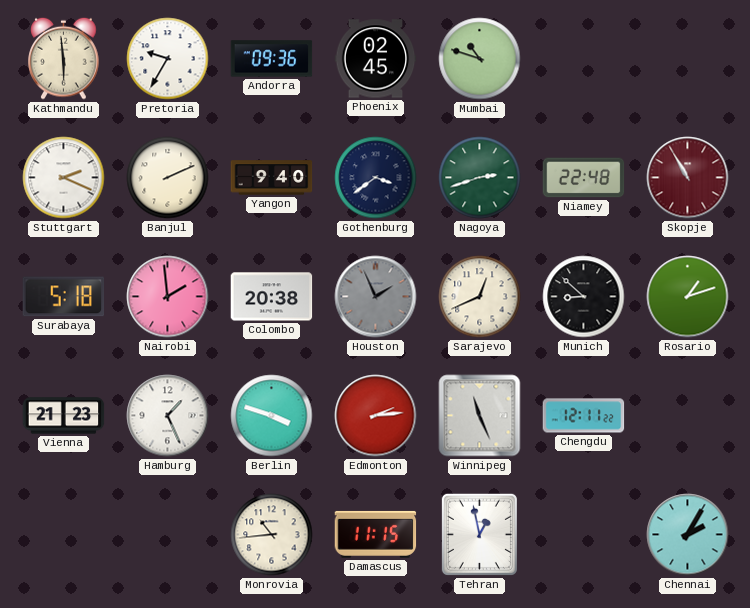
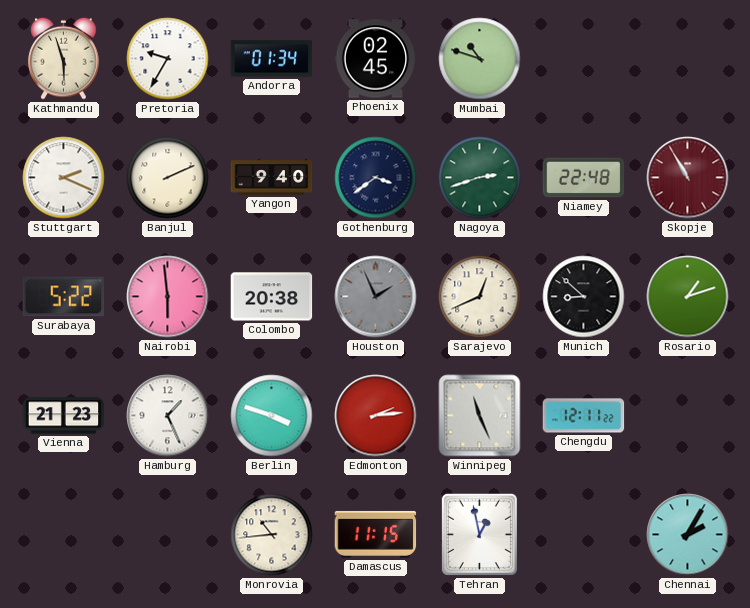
Kathmandu: 5:59 -> 5:57
Andorra: 09:36 -> 01:34
Surabaya: 5:18 -> 5:22
Nairobi: 1:59 -> 5:59
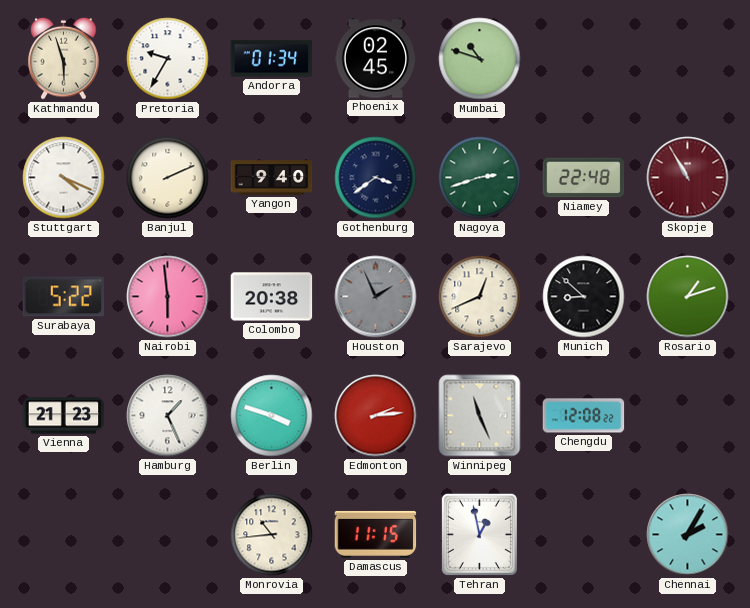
Stuttgart: 2:19 -> 4:19
Chengdu: 12:11 -> 12:08
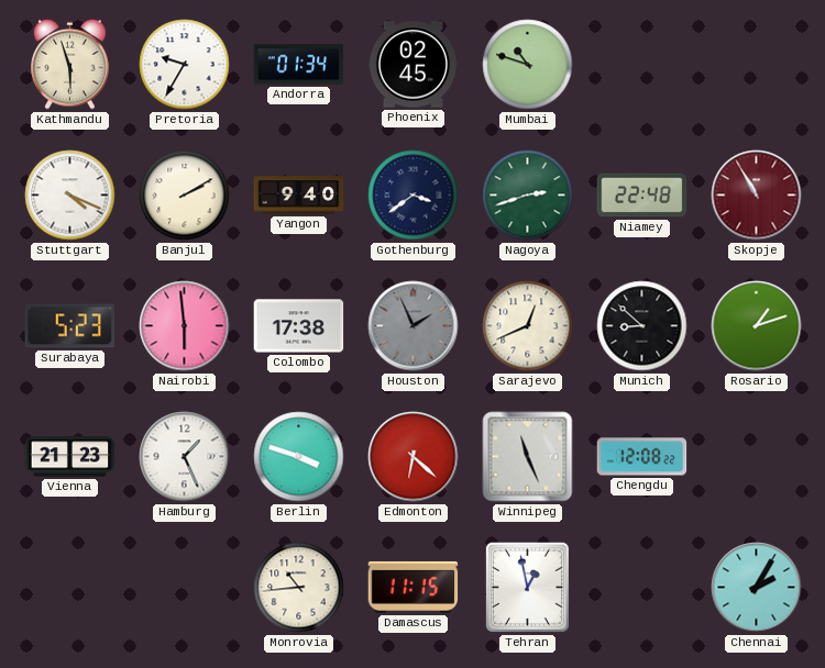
Banjul: 2:11 -> 2:10
Surabaya: 5:22 -> 5:23
Colombo: 20:38 -> 17:38
Edmonton: 2:14 -> 6:22
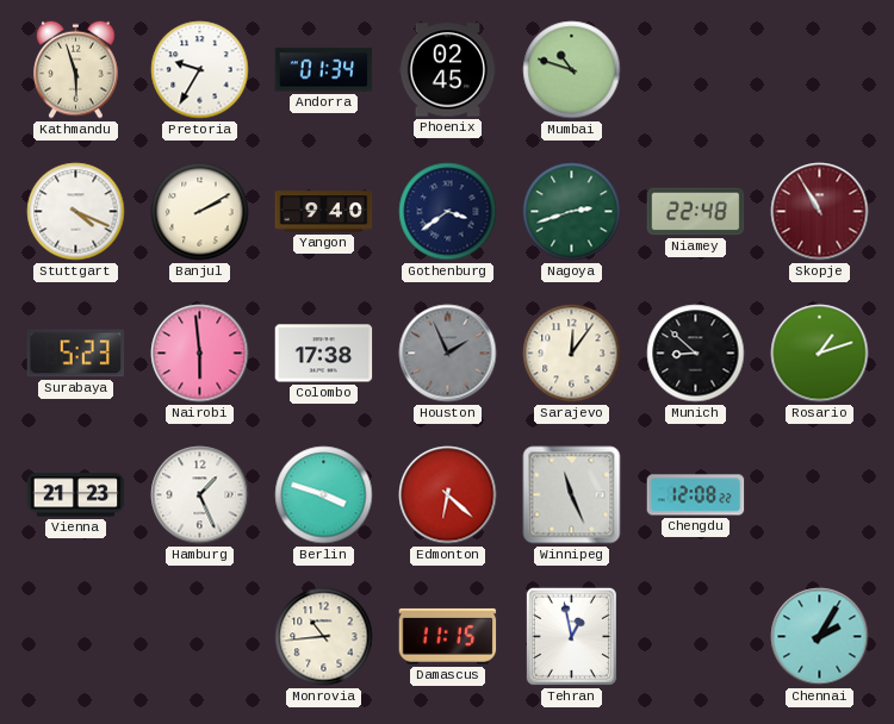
Sarajevo: 12:41 -> 12:06
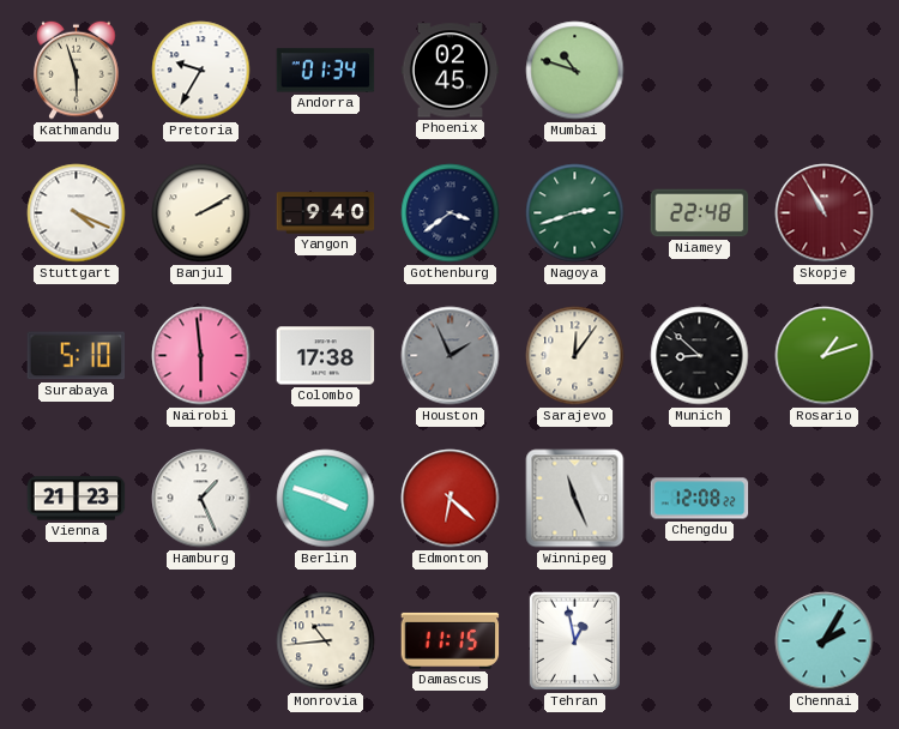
Surabaya: 5:23 -> 5:10
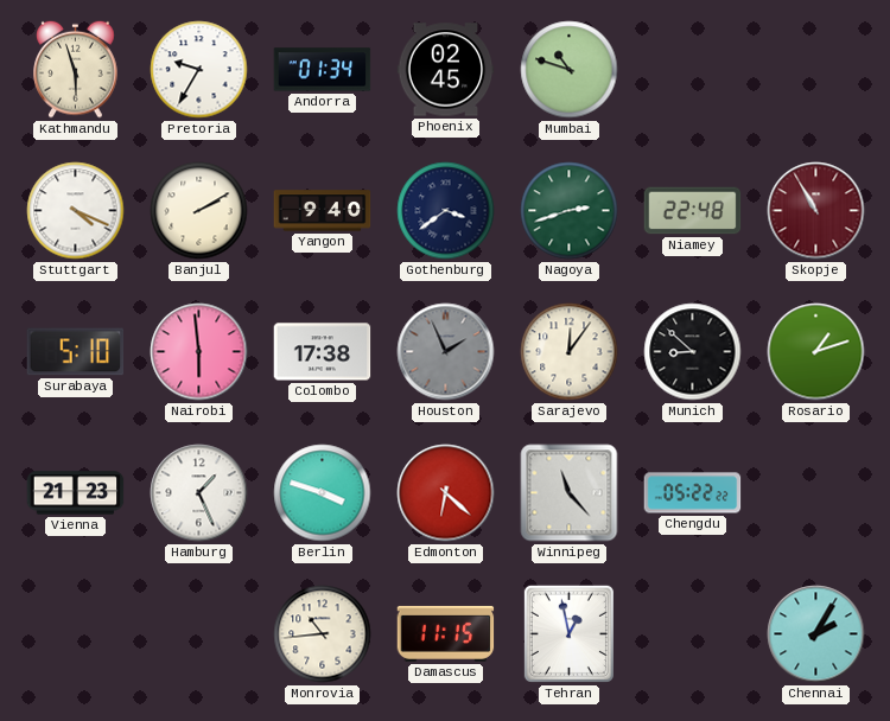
Winnipeg: 11:26 -> 11:23
Chengdu: 12:08 -> 05:22
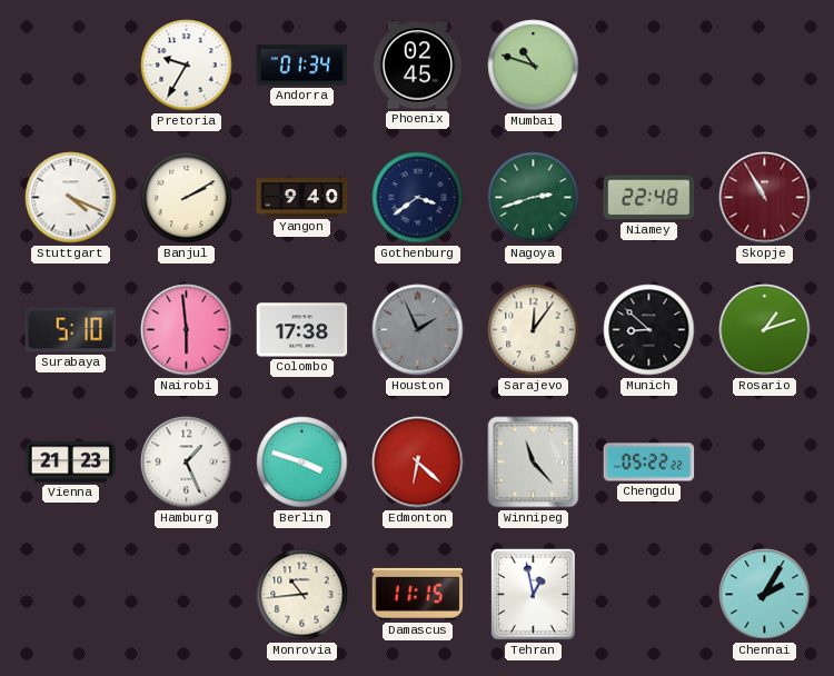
Kathmandu: 5:57 -> none
